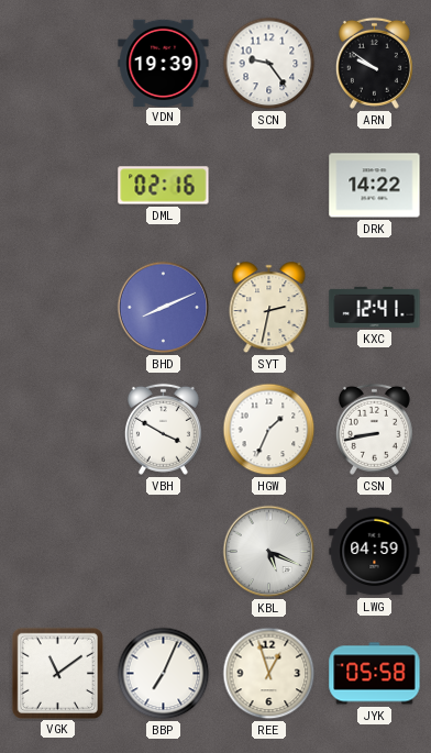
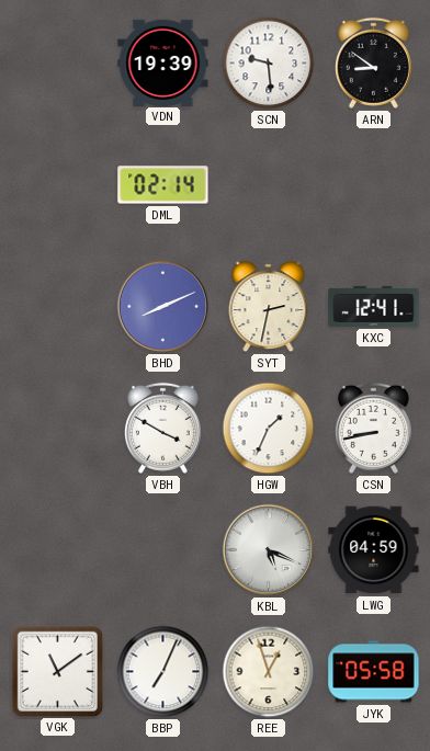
SCN: 9:24 -> 9:29
ARN: 9:51 -> 8:51
DML: 02:16 -> 02:14
DRK: 14:22 -> none
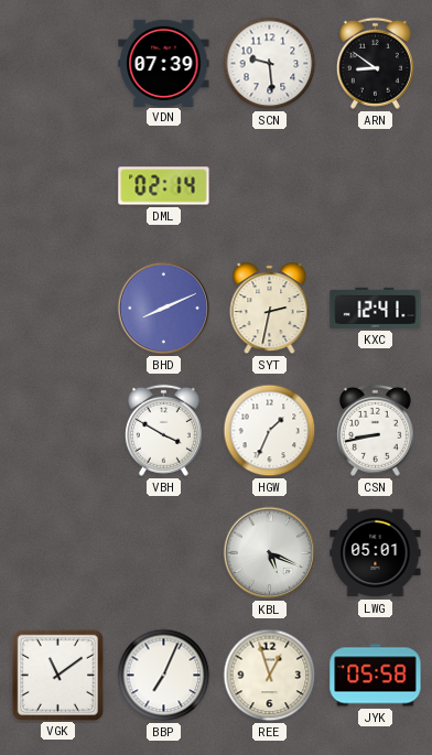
VDN: 19:39 -> 07:39
LWG: 04:59 -> 05:01
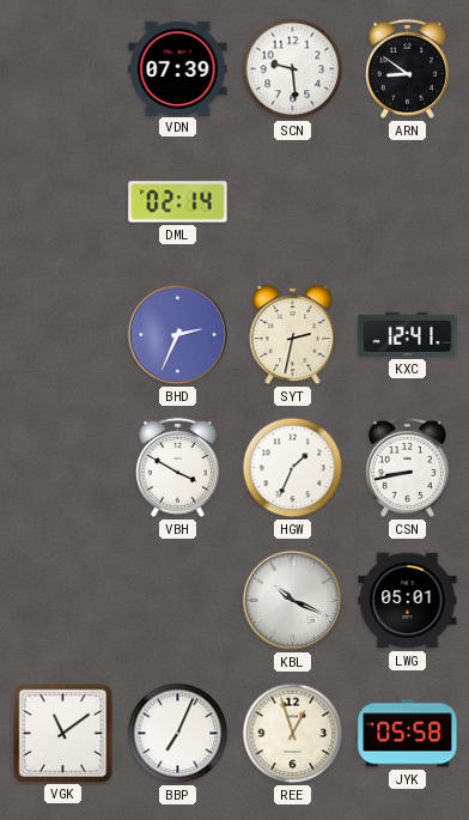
BHD: 8:11 -> 2:34
KBL: 5:19 -> 10:19
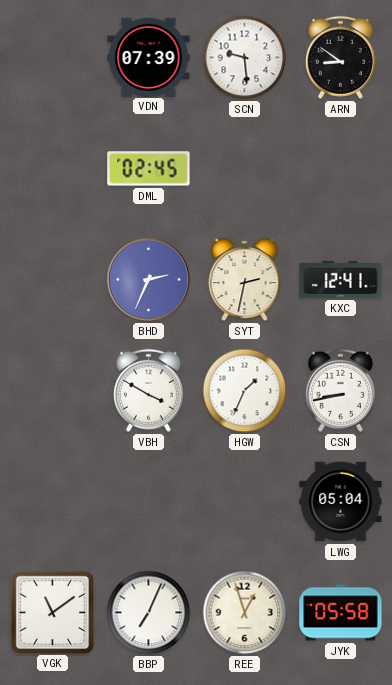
DML: 02:14 -> 02:45
KBL: 10:19 -> none
LWG: 05:01 -> 05:04
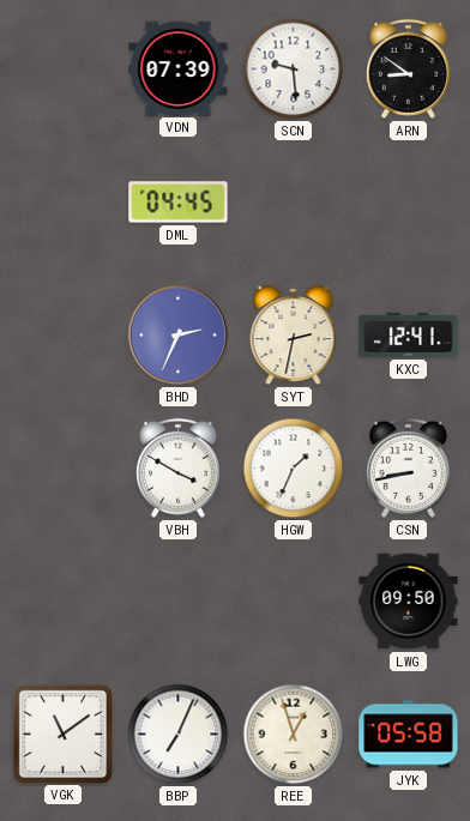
DML: 02:45 -> 04:45
LWG: 05:04 -> 09:50
